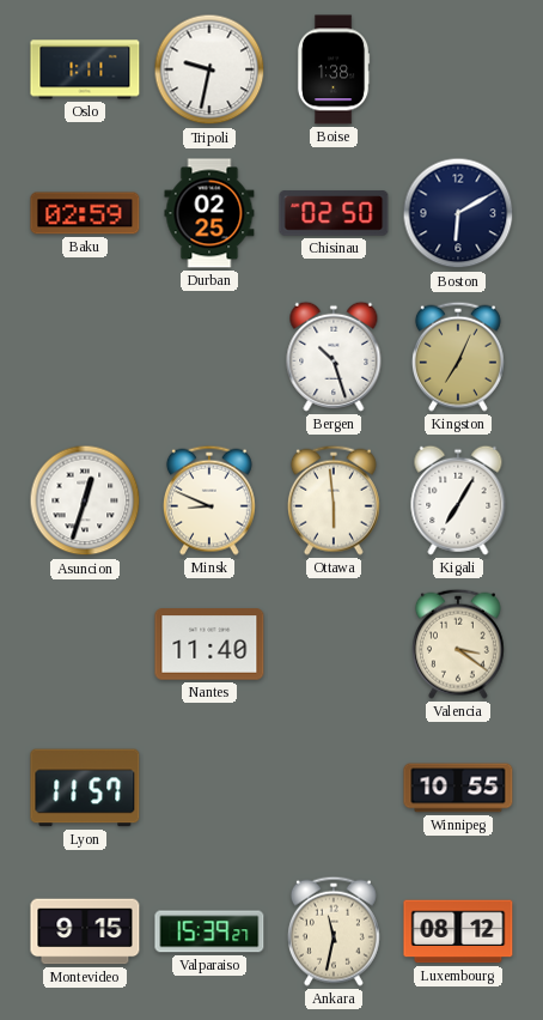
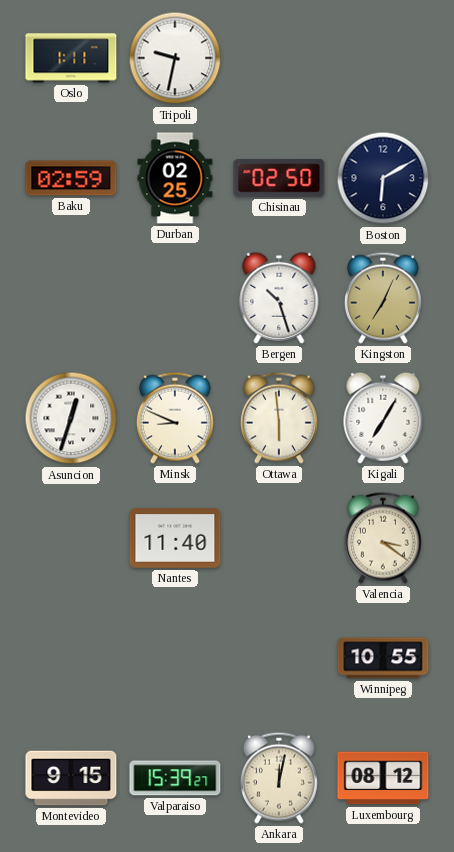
Boise: 1:38 -> none
Lyon: 11:57 -> none
Ankara: 11:32 -> 12:02
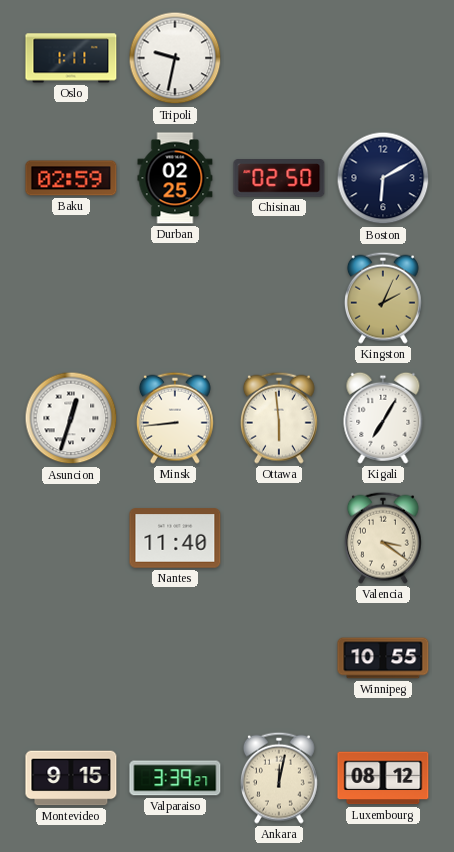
Bergen: 10:27 -> none
Kingston: 7:04 -> 2:04
Minsk: 8:49 -> 8:44
Valparaiso: 15:39 -> 3:39
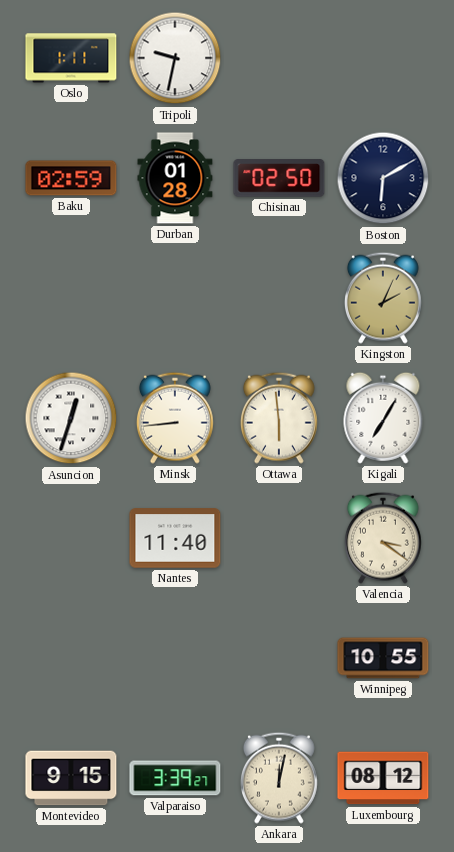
Durban: 02:25 -> 01:28
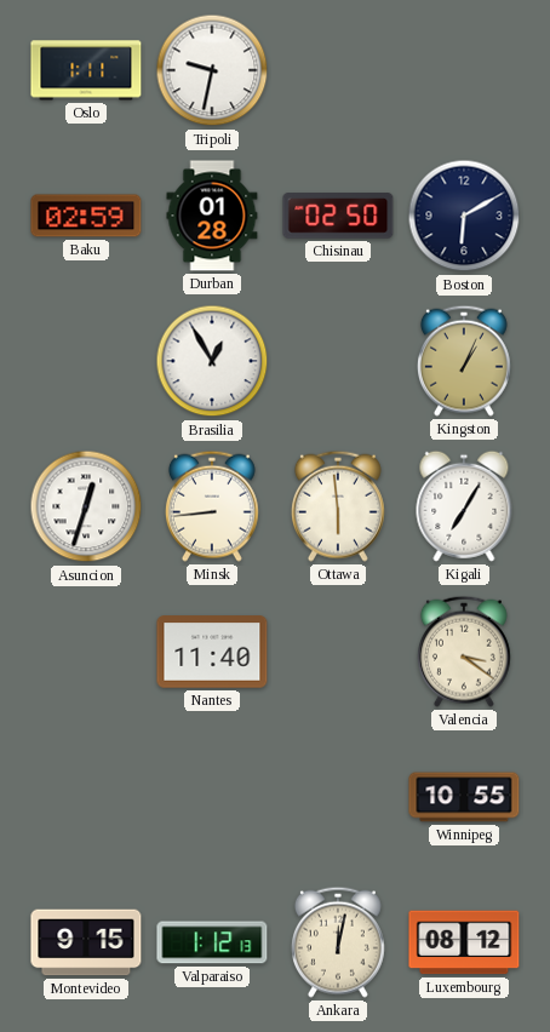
Brasilia: none -> 12:55
Kingston: 2:04 -> 1:04
Valparaiso: 3:39 -> 1:12
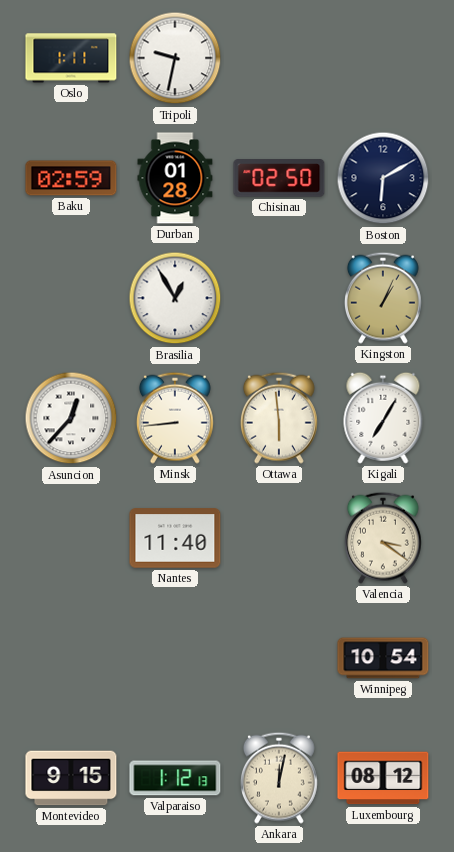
Asuncion: 12:33 -> 12:37
Winnipeg: 10:55 -> 10:54
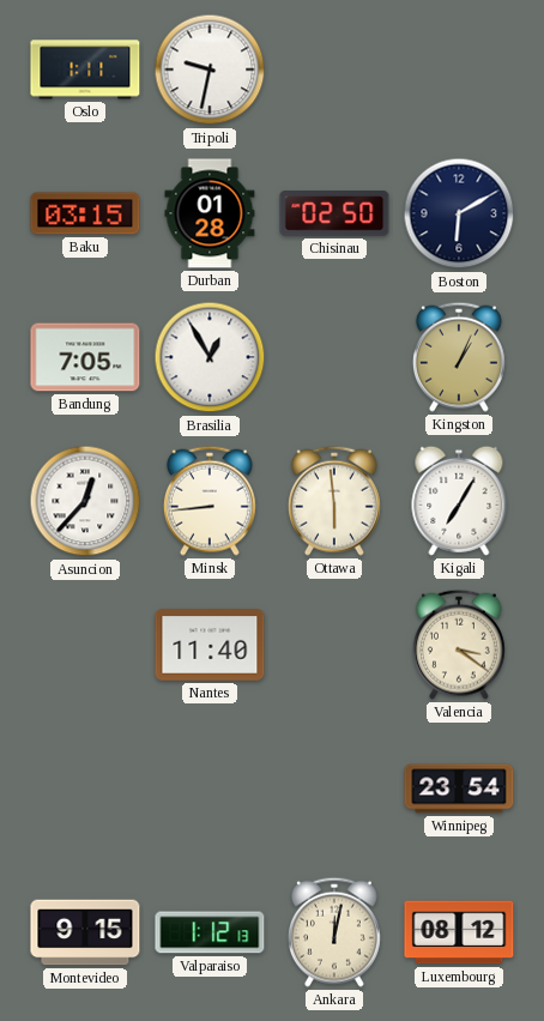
Baku: 02:59 -> 03:15
Bandung: none -> 7:05
Winnipeg: 10:54 -> 23:54
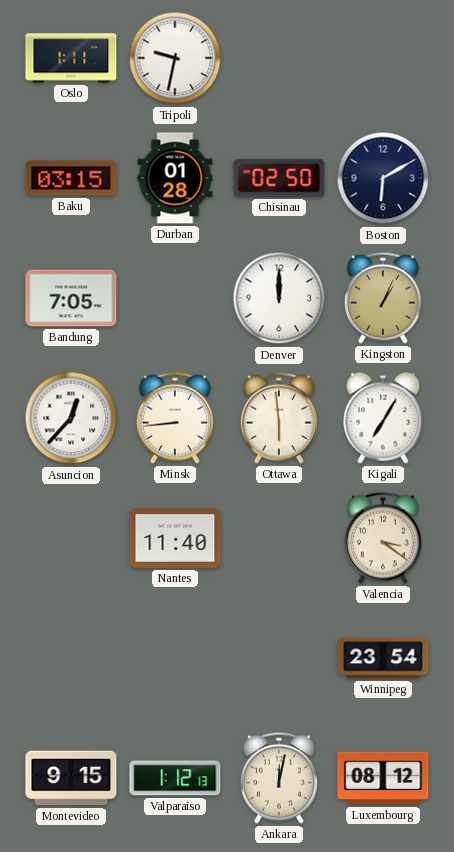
Brasilia: 12:55 -> none
Denver: none -> 12:00
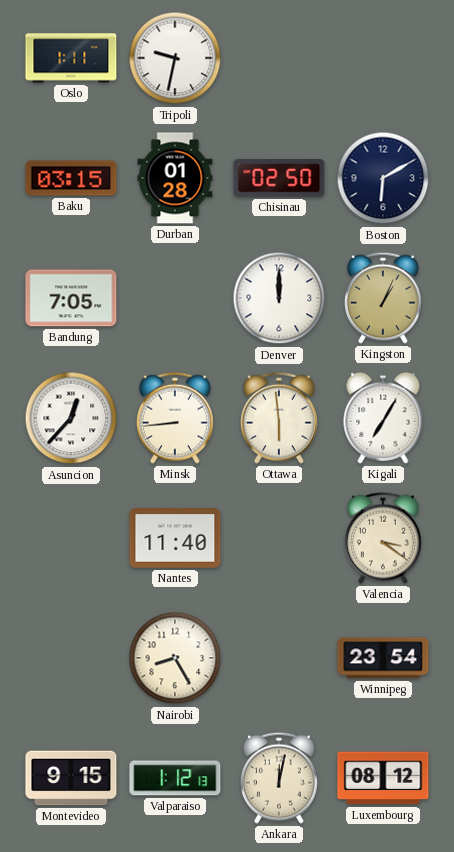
Nairobi: none -> 8:25
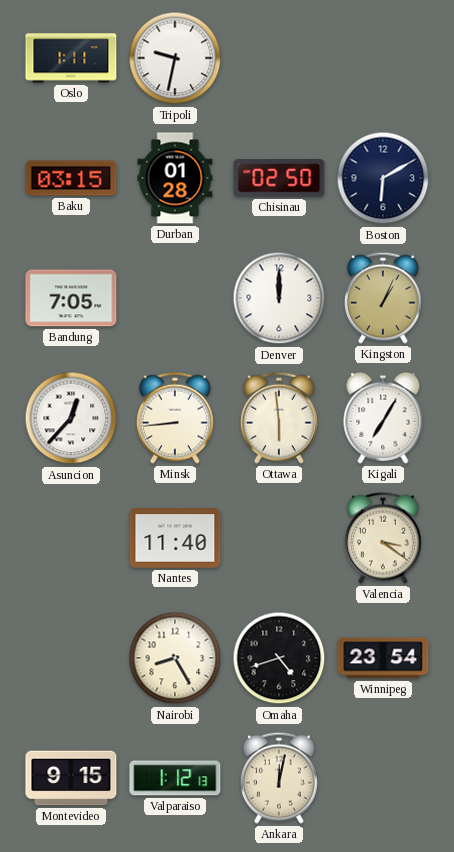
Omaha: none -> 4:42
Luxembourg: 08:12 -> none
